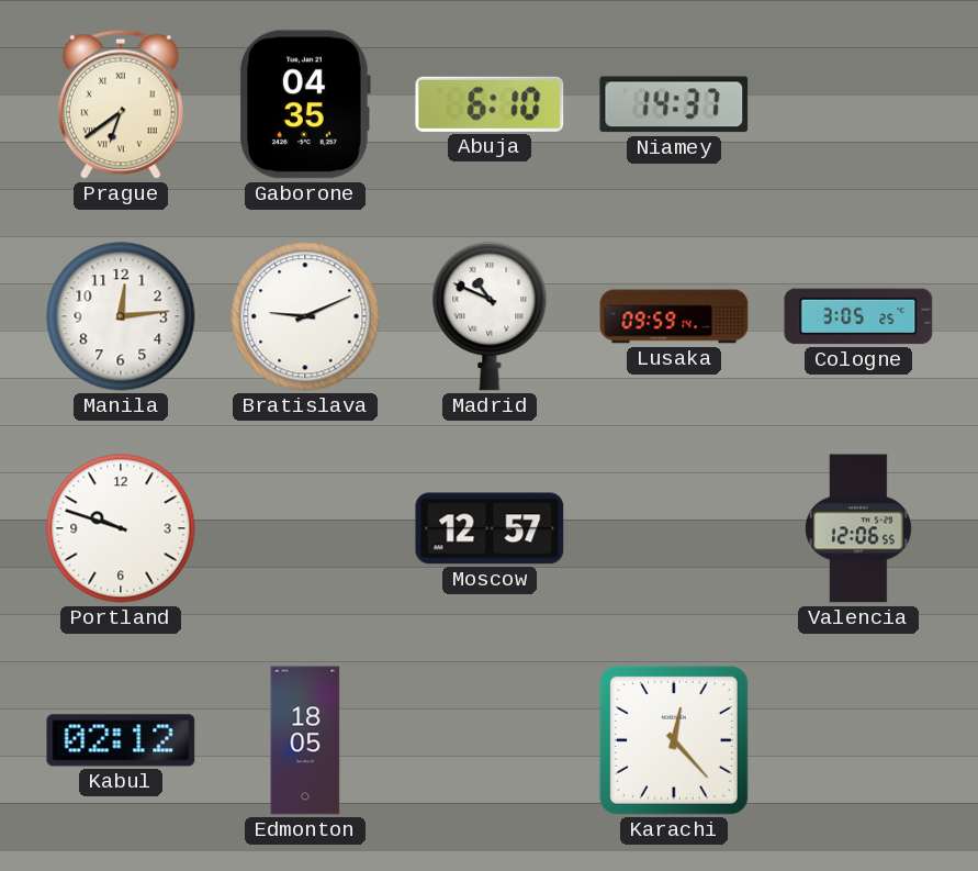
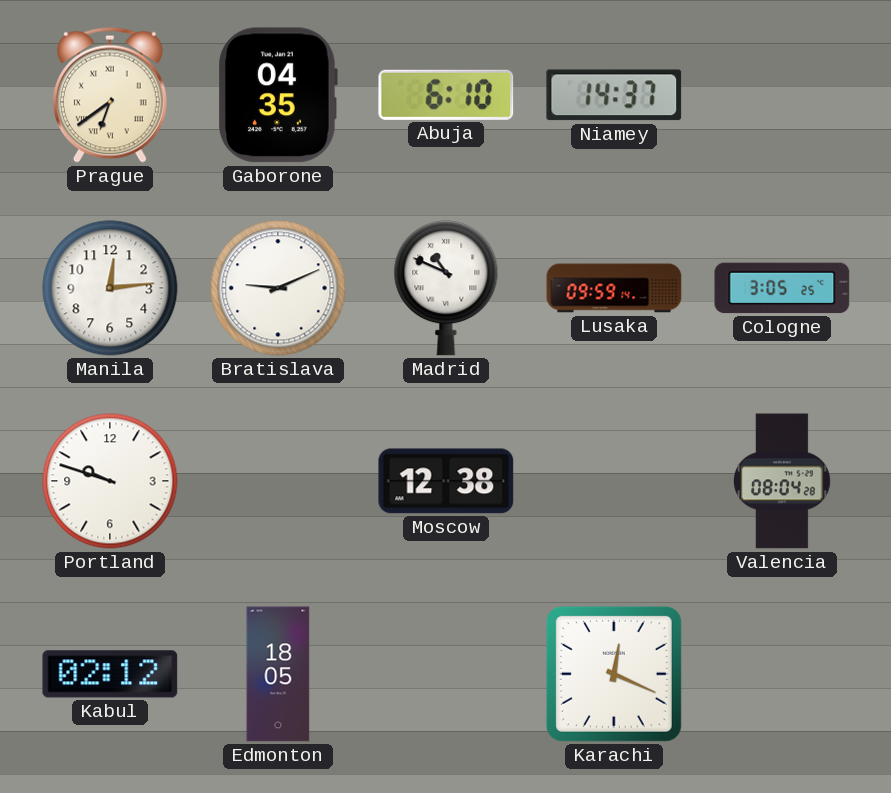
Moscow: 12:57 -> 12:38
Valencia: 12:06 -> 08:04
Karachi: 12:23 -> 12:19
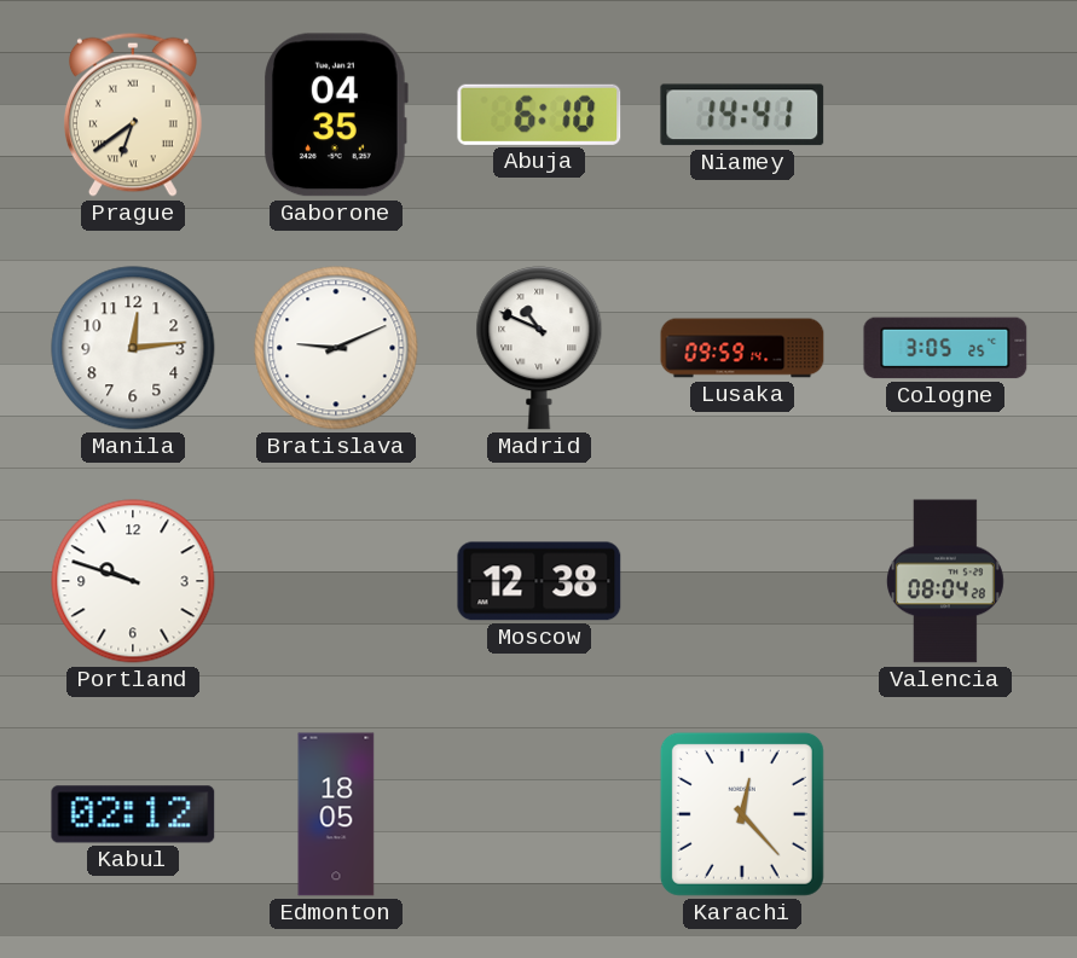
Niamey: 14:37 -> 14:41
Karachi: 12:19 -> 12:23
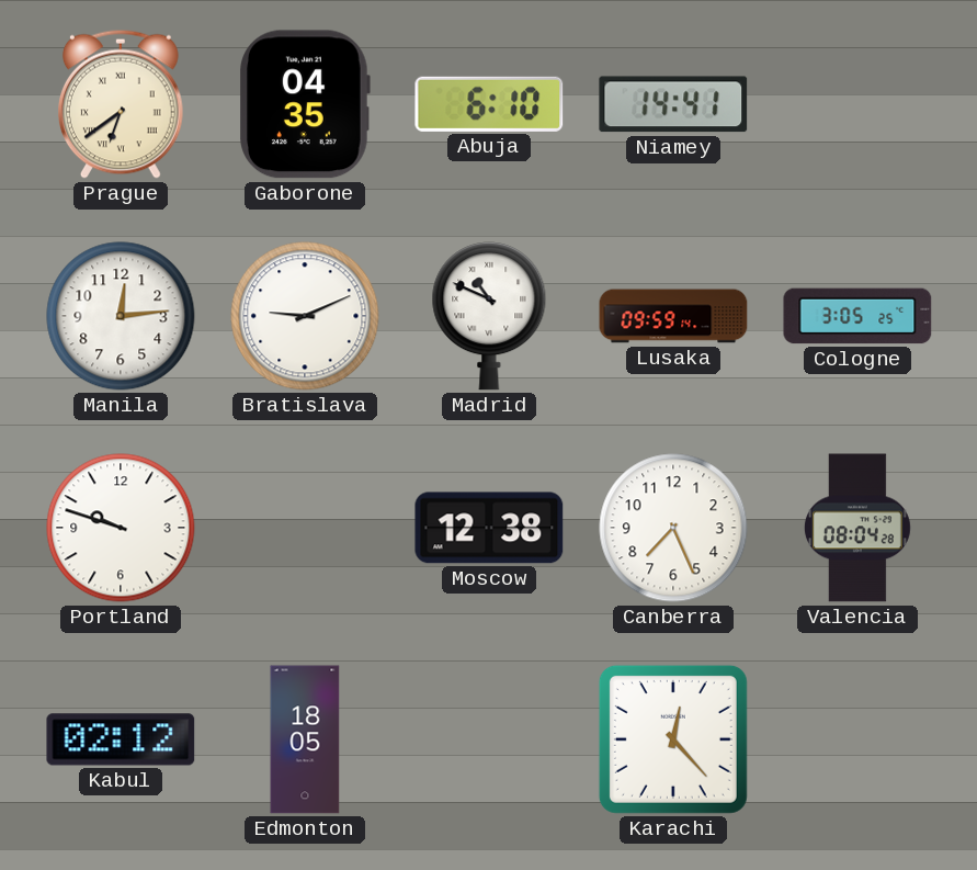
Canberra: none -> 7:26
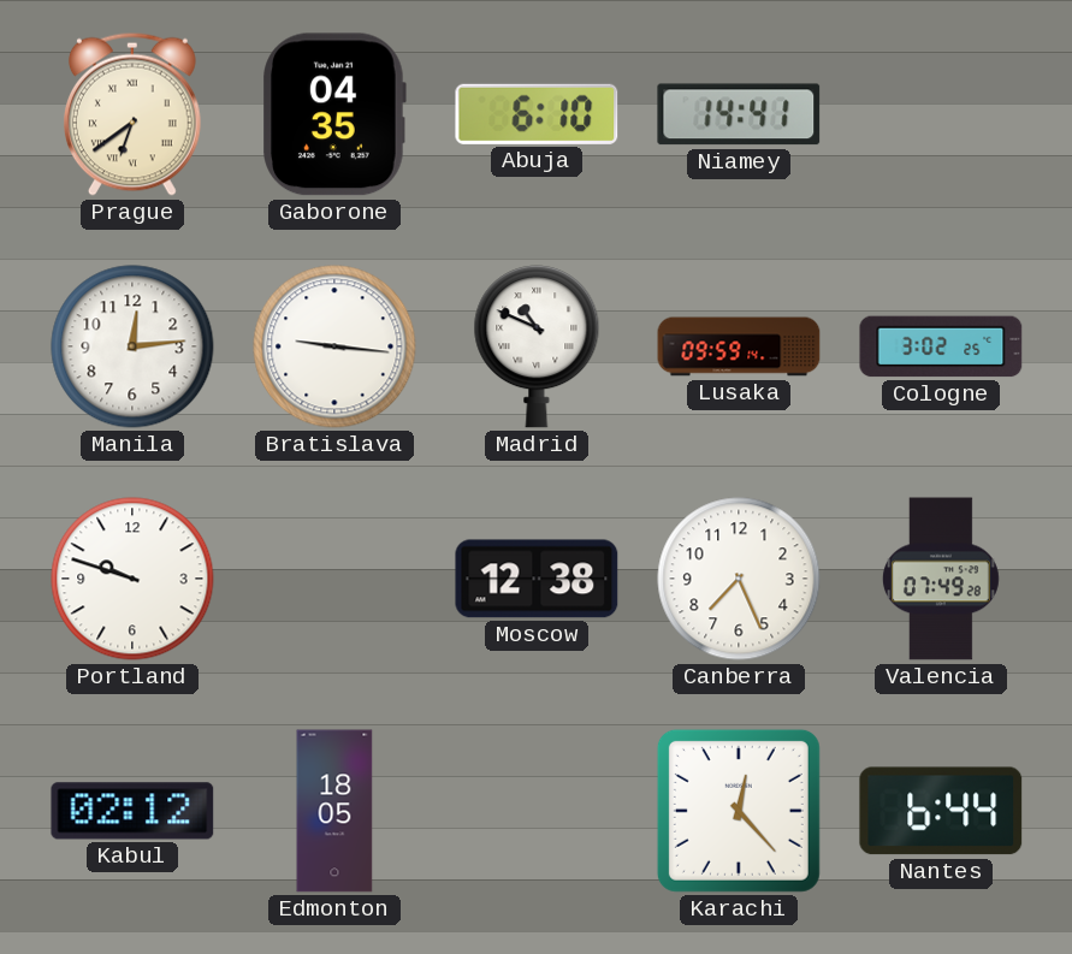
Bratislava: 9:11 -> 9:16
Cologne: 3:05 -> 3:02
Valencia: 08:04 -> 07:49
Nantes: none -> 6:44
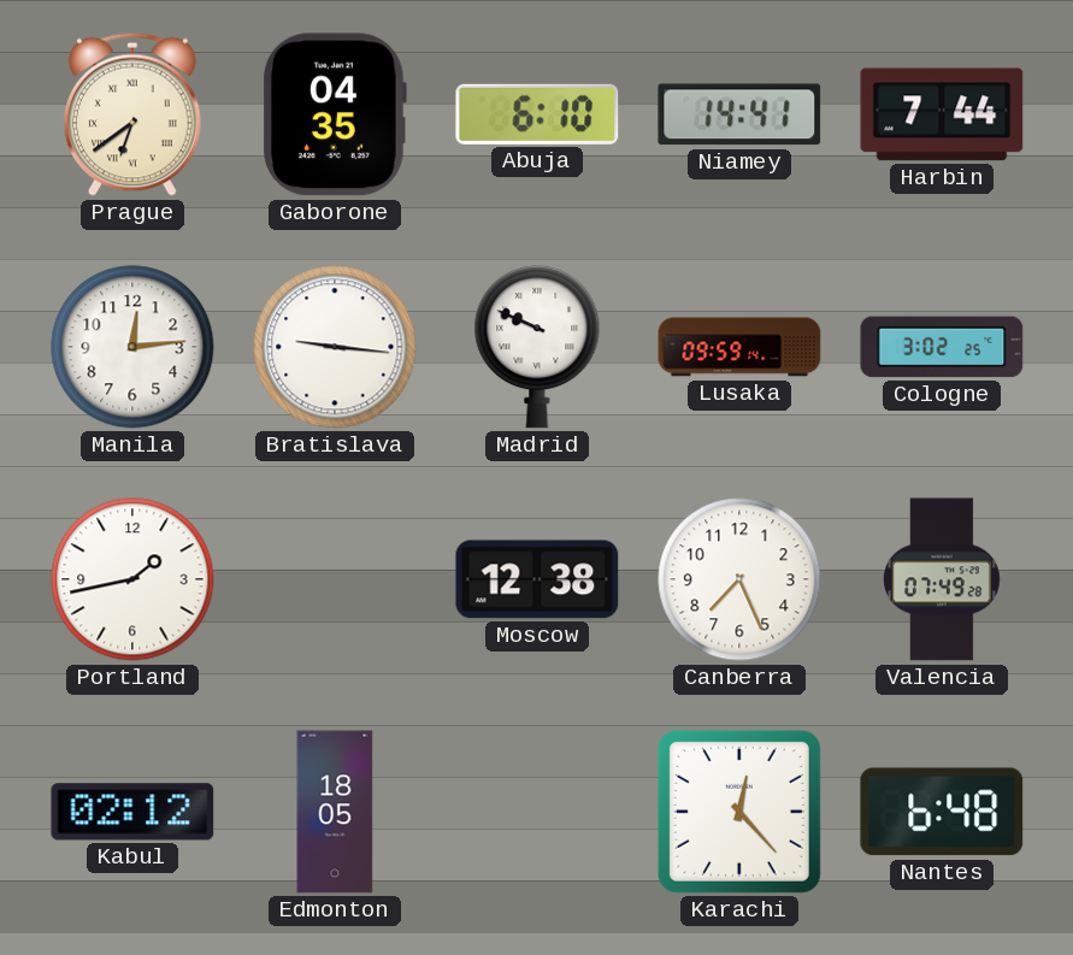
Harbin: none -> 7:44
Madrid: 10:49 -> 9:49
Portland: 9:48 -> 1:43
Nantes: 6:44 -> 6:48
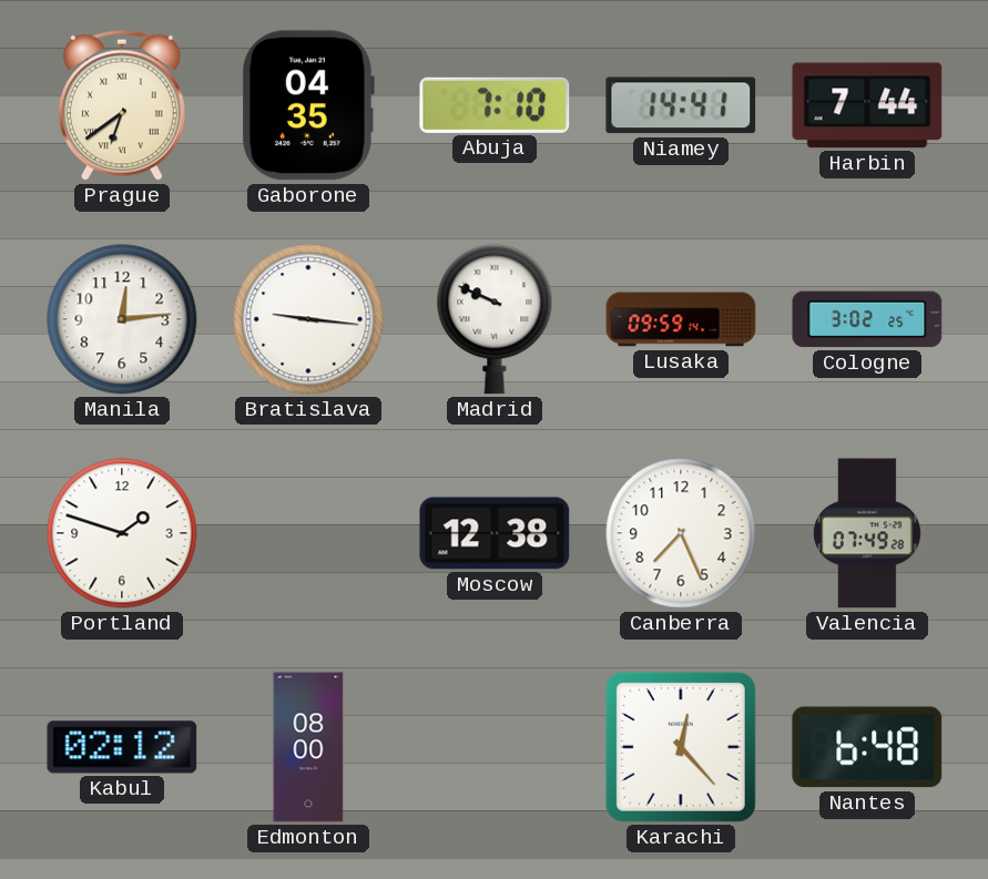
Abuja: 6:10 -> 7:10
Portland: 1:43 -> 1:48
Edmonton: 18:05 -> 08:00
